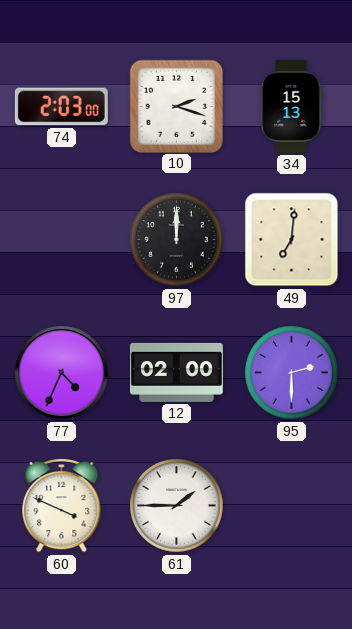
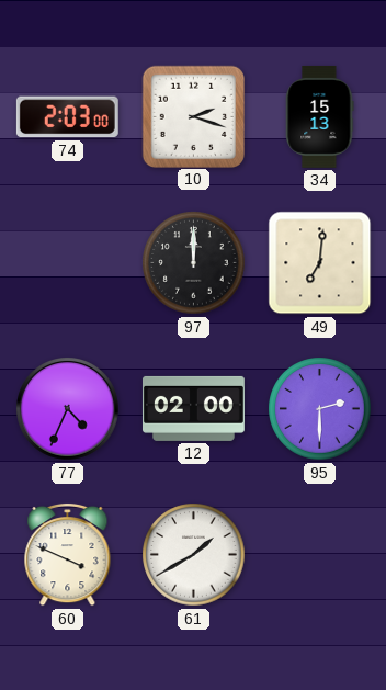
61: 1:45 -> 1:40
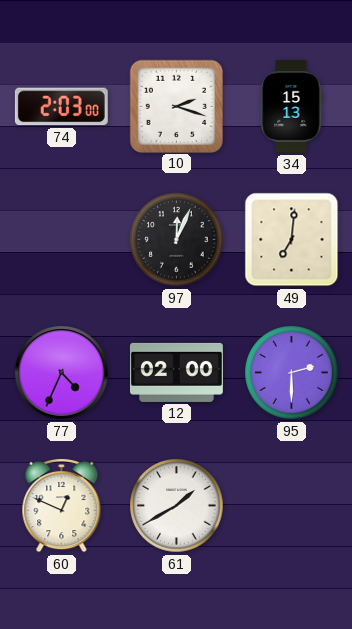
97: 12:00 -> 12:04
60: 3:49 -> 12:49
